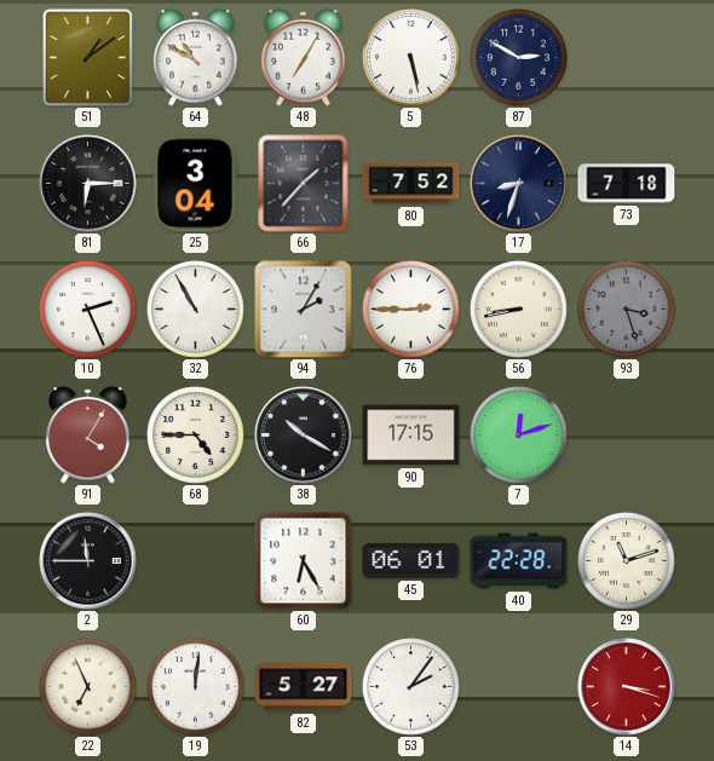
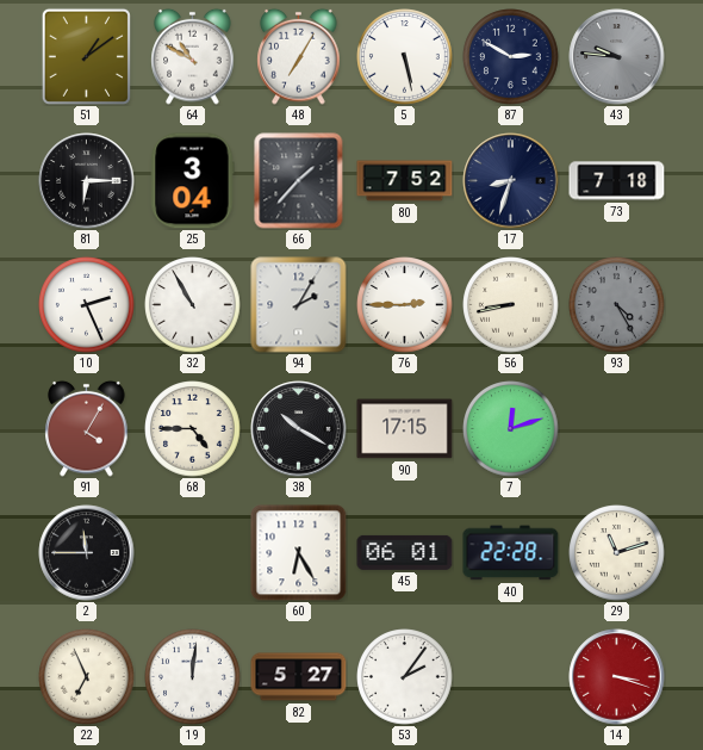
43: none -> 9:46
93: 3:27 -> 4:25
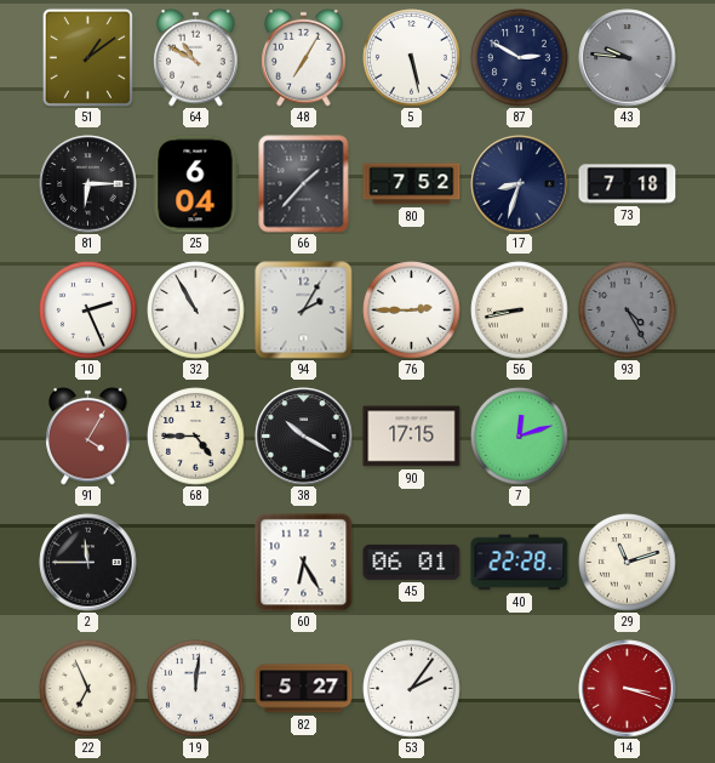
25: 3:04 -> 6:04
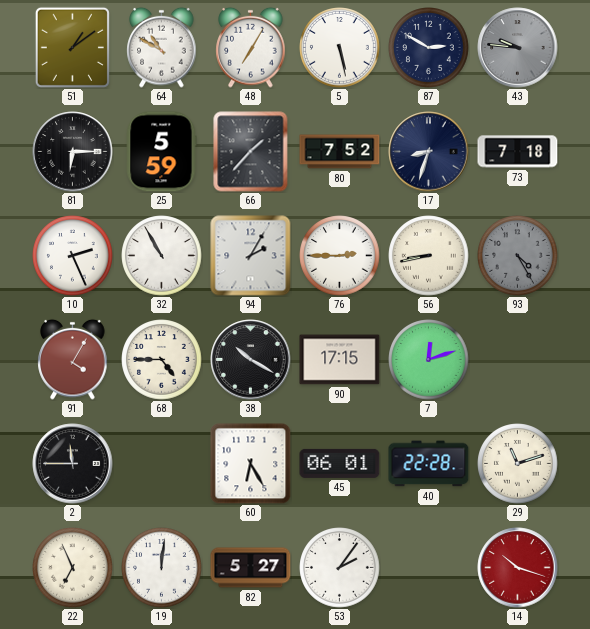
25: 6:04 -> 5:59
14: 3:18 -> 10:18
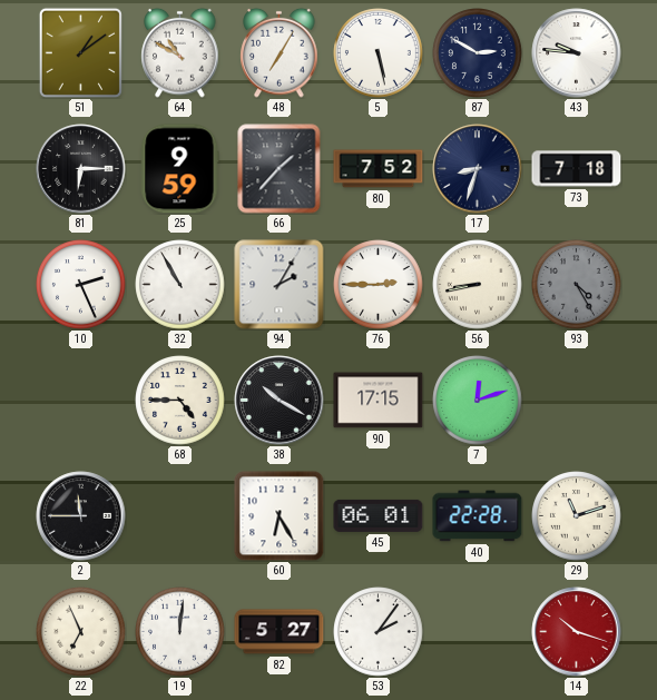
43 dial: grey -> white
25: 5:59 -> 9:59
91: 4:05 -> none
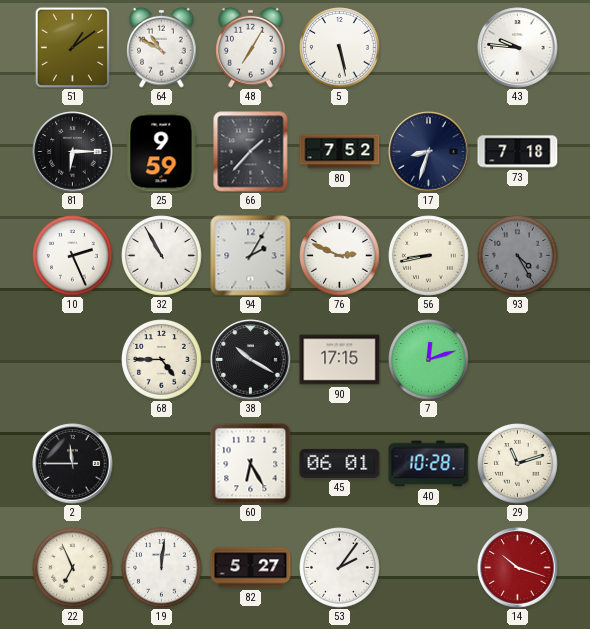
87: 2:50 -> none
76: 2:45 -> 2:49
40: 22:28 -> 10:28
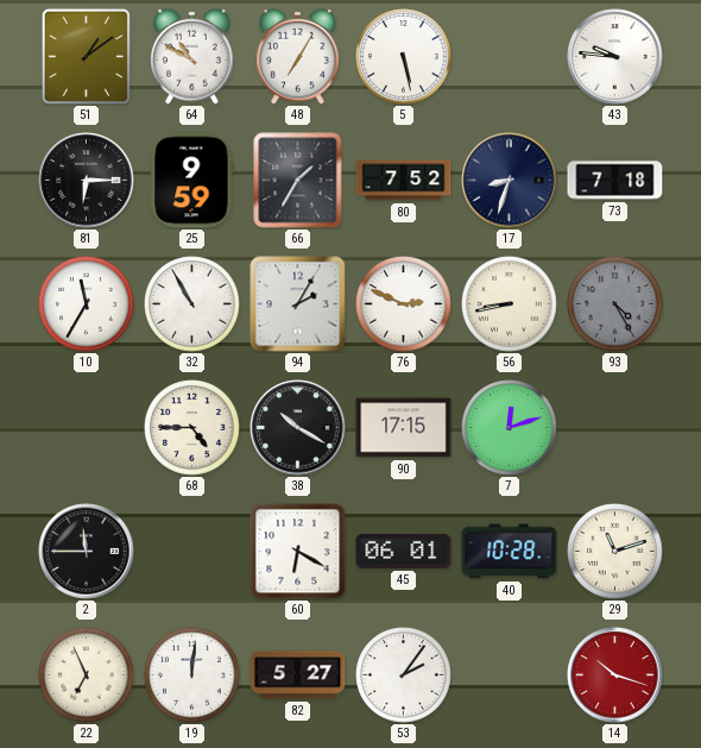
66: 1:37 -> 1:35
10: 2:26 -> 11:35
60: 6:25 -> 6:20
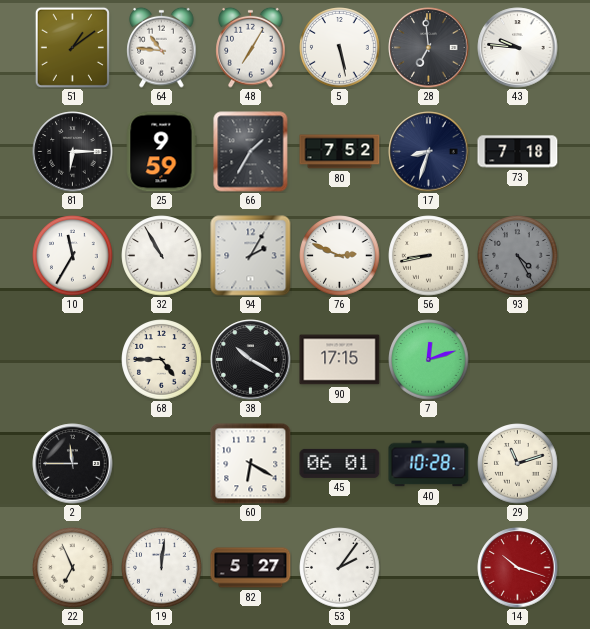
64: 10:50 -> 10:46
28: none -> 6:59
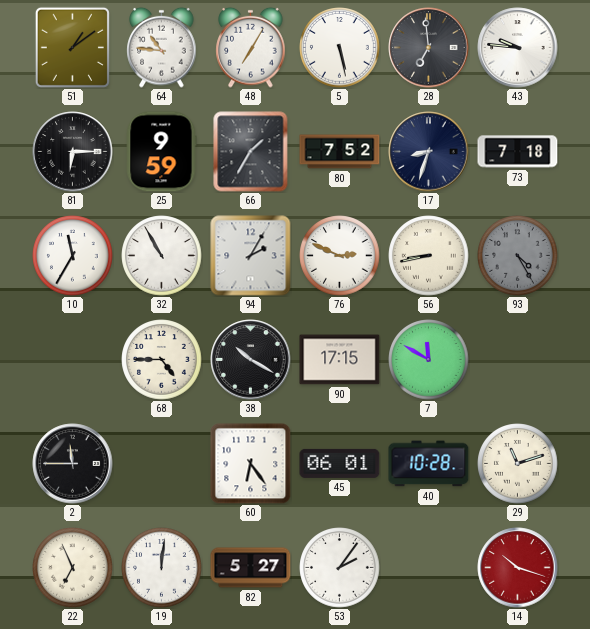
7: 12:12 -> 11:50
60: 6:20 -> 6:24
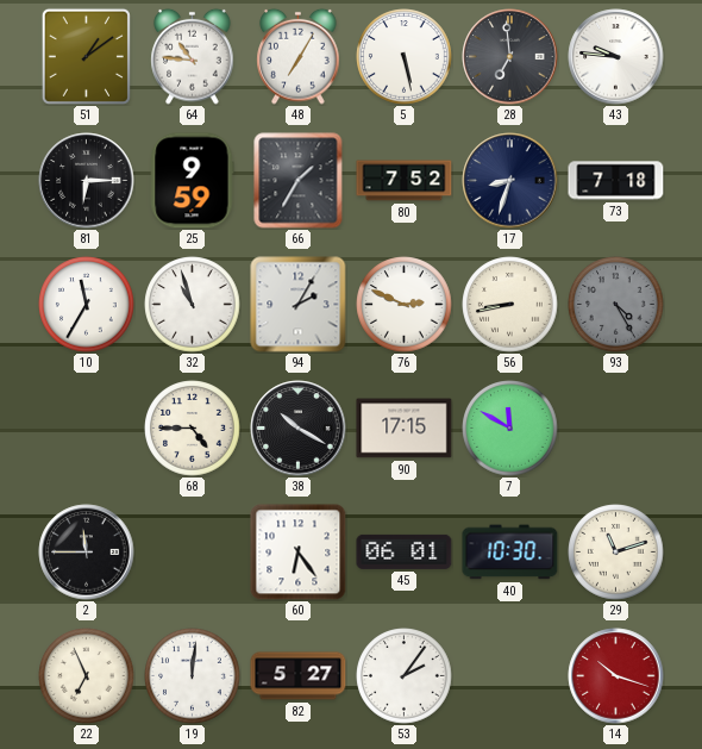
32: 10:55 -> 10:57
40: 10:28 -> 10:30
